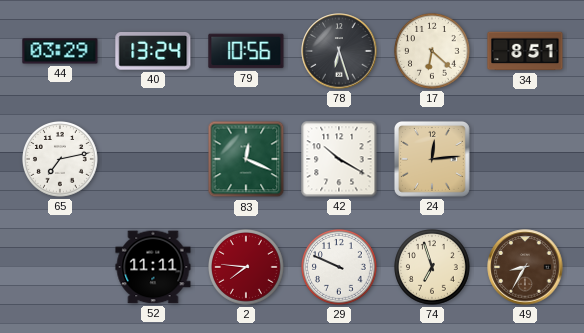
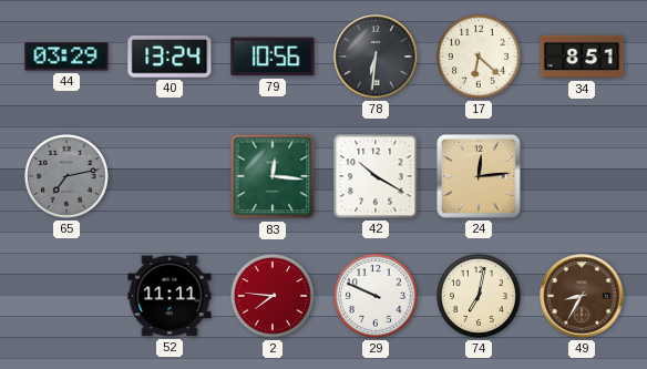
78: 6:27 -> 6:31
65 dial: white -> grey
83: 12:19 -> 12:16
74: 6:57 -> 7:02
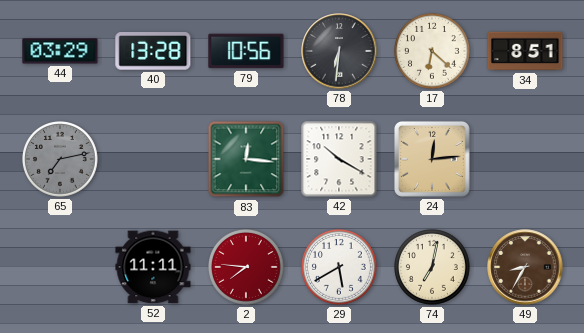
40: 13:24 -> 13:28
29: 9:49 -> 5:40
